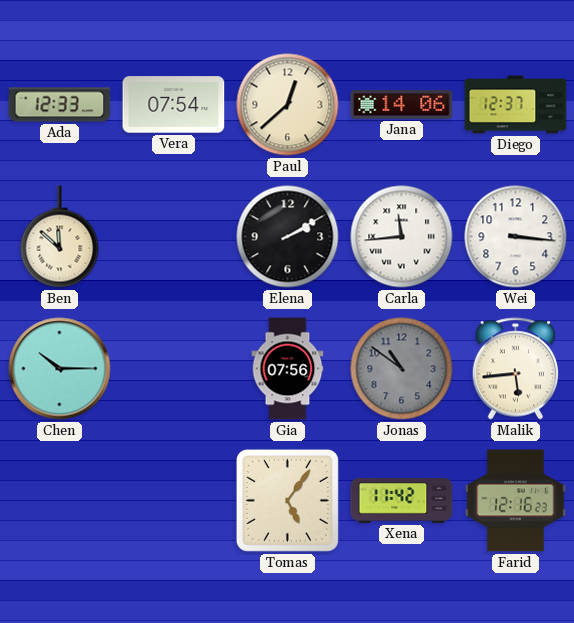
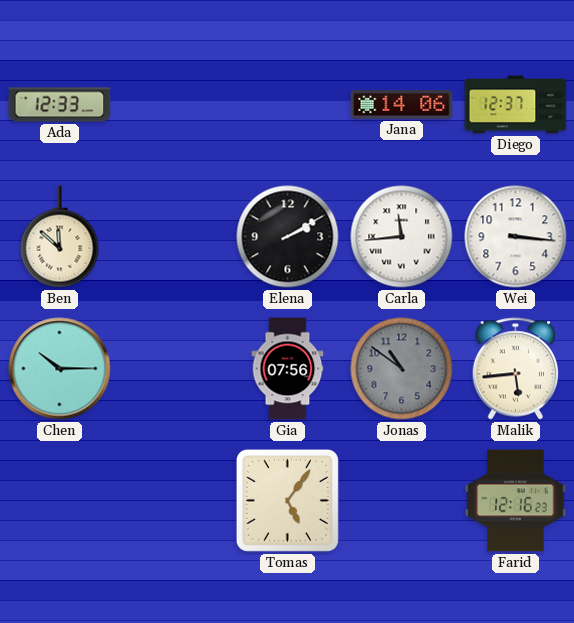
Vera: 07:54 -> none
Paul: 12:38 -> none
Xena: 11:42 -> none
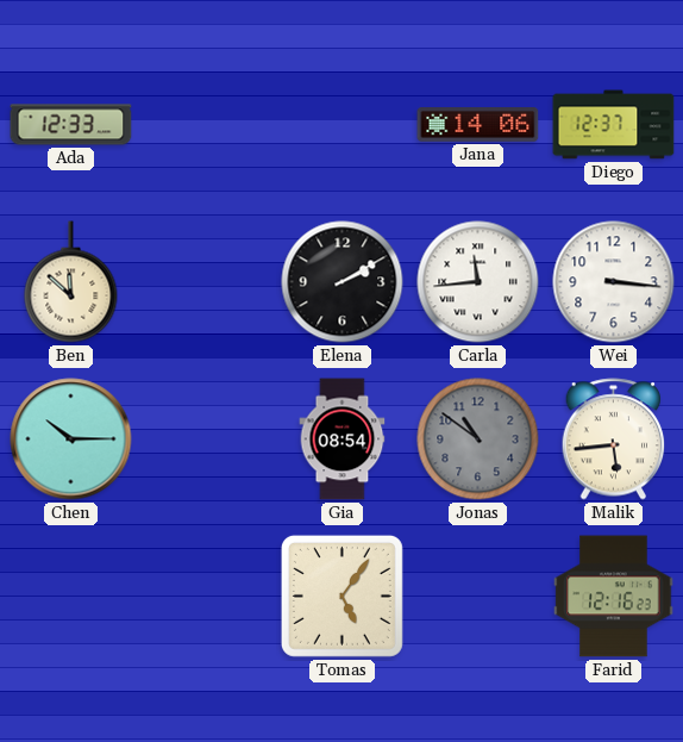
Gia: 07:56 -> 08:54
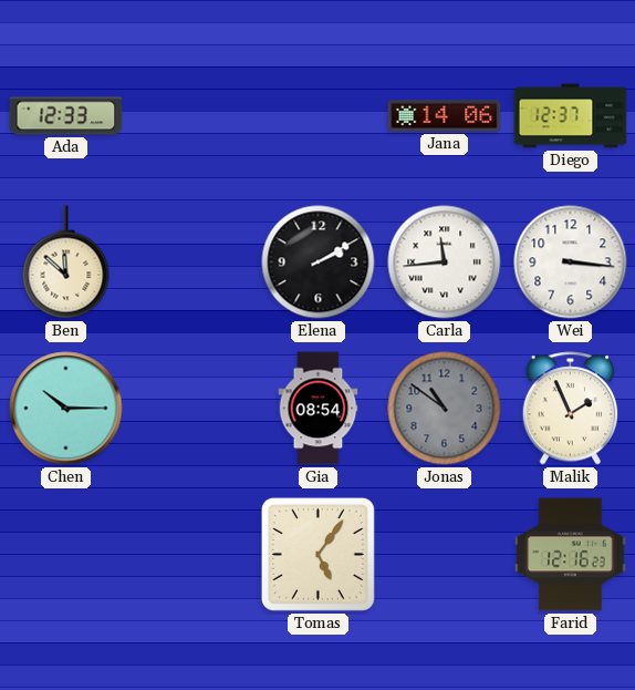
Malik: 5:44 -> 1:56
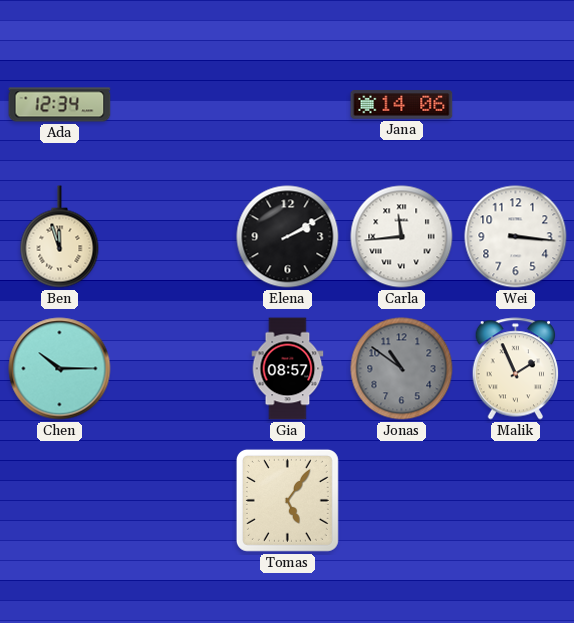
Ada: 12:33 -> 12:34
Diego: 12:37 -> none
Ben: 11:52 -> 11:57
Gia: 08:54 -> 08:57
Farid: 12:16 -> none
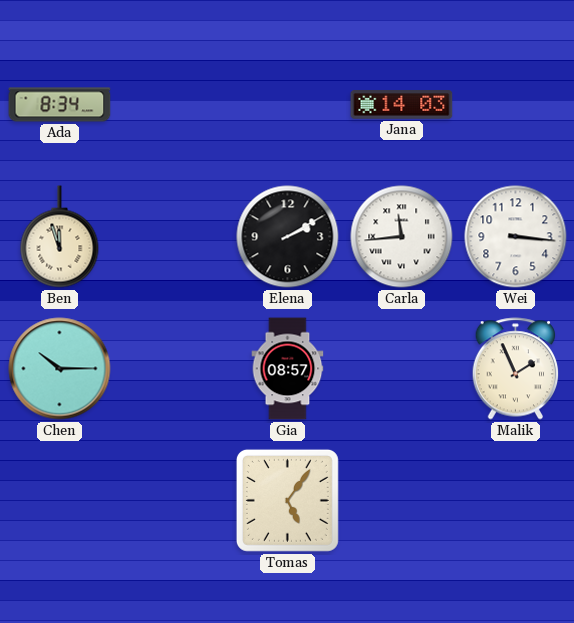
Ada: 12:34 -> 8:34
Jana: 14:06 -> 14:03
Jonas: 10:51 -> none
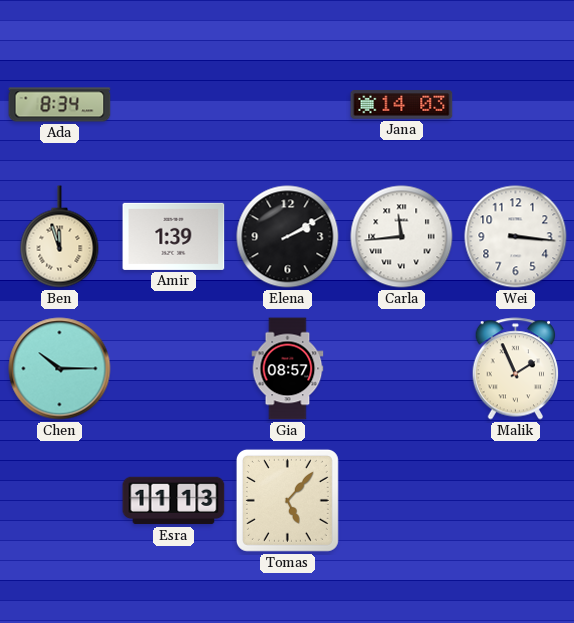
Amir: none -> 1:39
Esra: none -> 11:13
Tomas: 5:06 -> 5:07
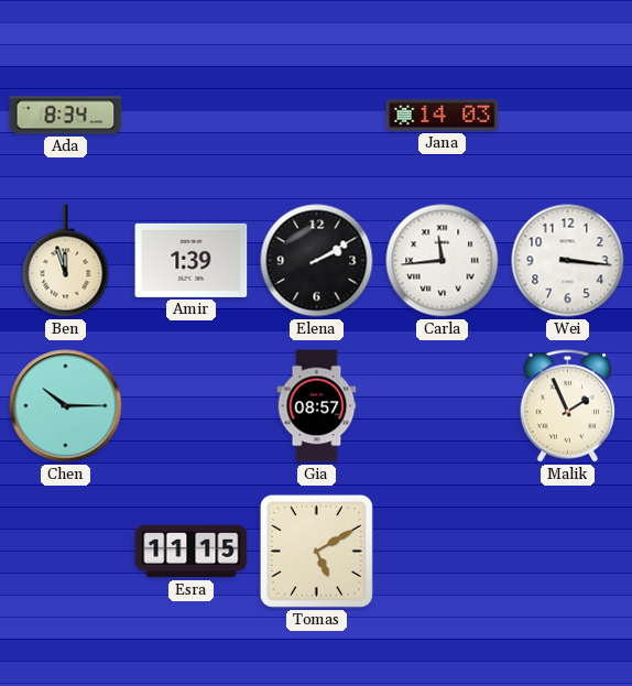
Esra: 11:13 -> 11:15
Tomas: 5:07 -> 5:10
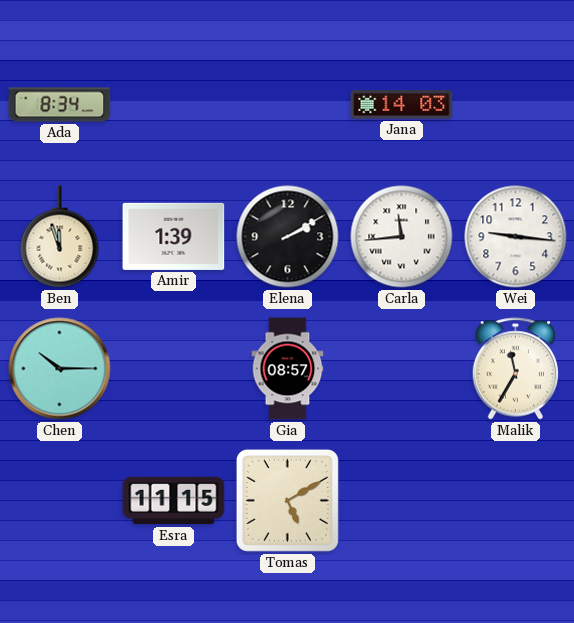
Wei: 3:16 -> 9:16
Malik: 1:56 -> 11:35
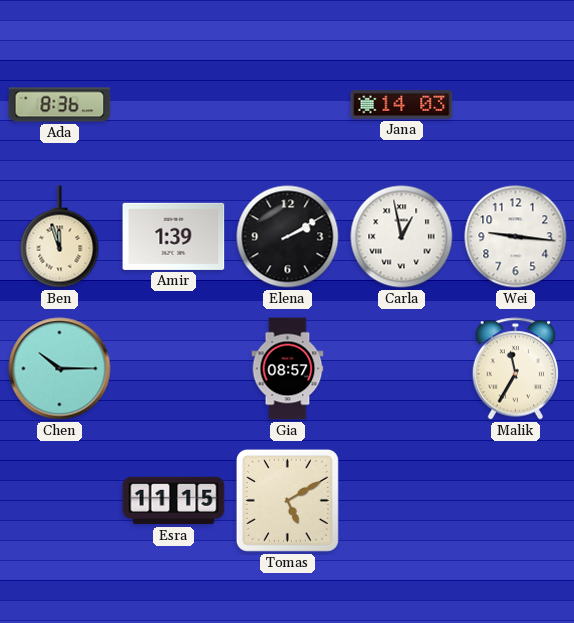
Ada: 8:34 -> 8:36
Carla: 11:44 -> 12:58
